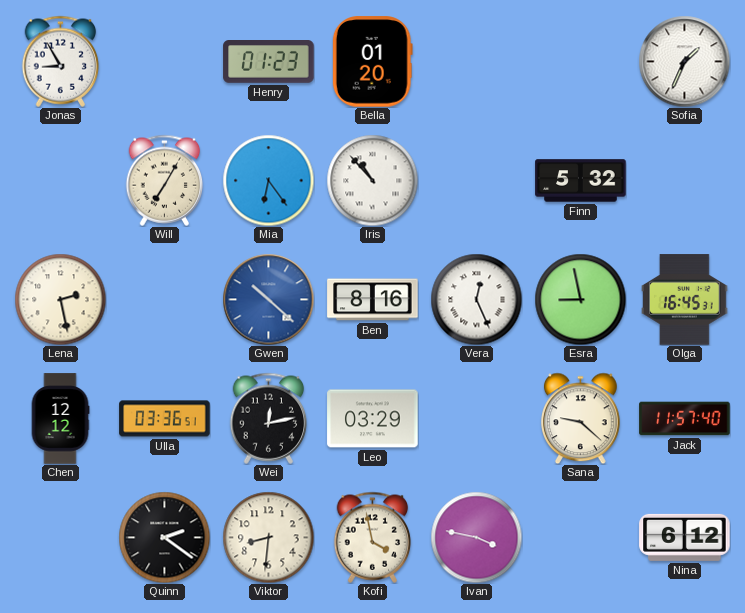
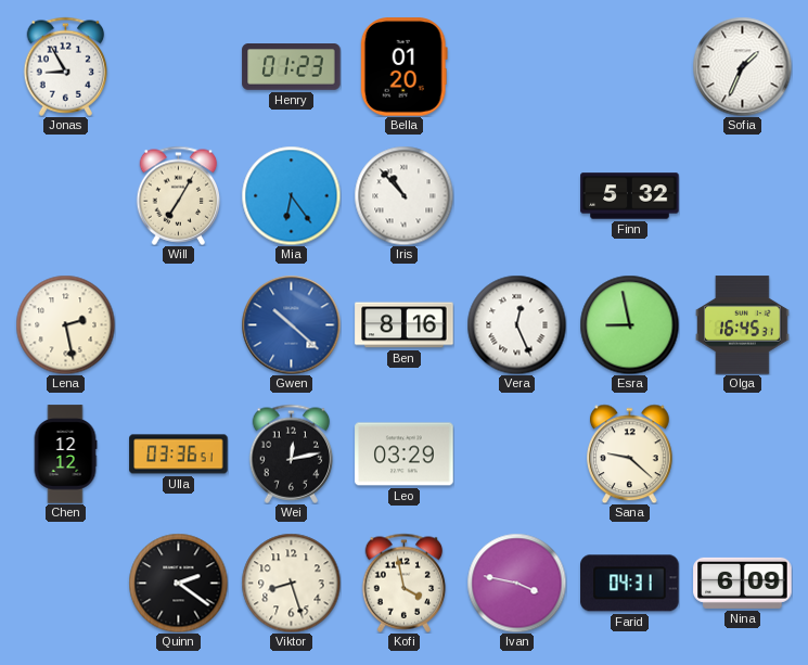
Jack: 11:57 -> none
Viktor: 8:31 -> 8:27
Farid: none -> 04:31
Nina: 6:12 -> 6:09
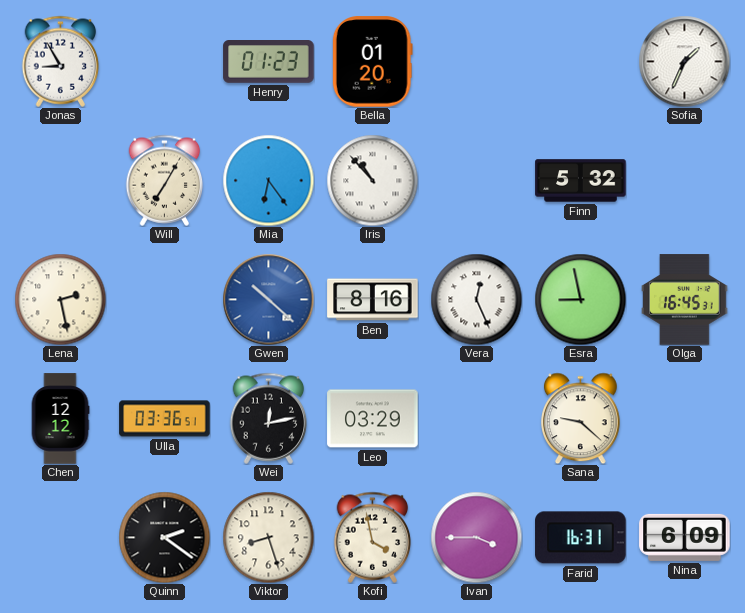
Ivan: 3:47 -> 3:45
Farid: 04:31 -> 16:31
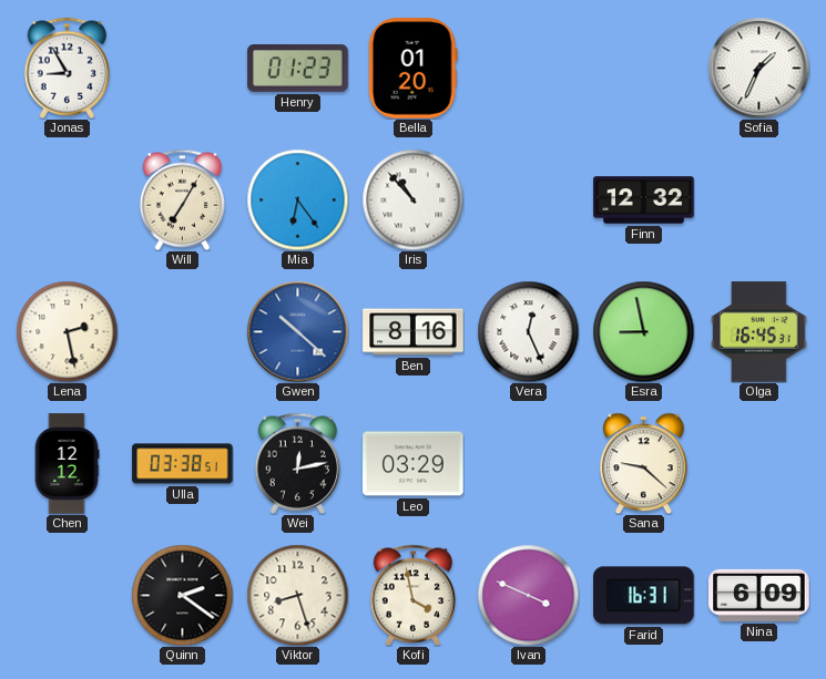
Finn: 5:32 -> 12:32
Ulla: 03:36 -> 03:38
Ivan: 3:45 -> 3:49
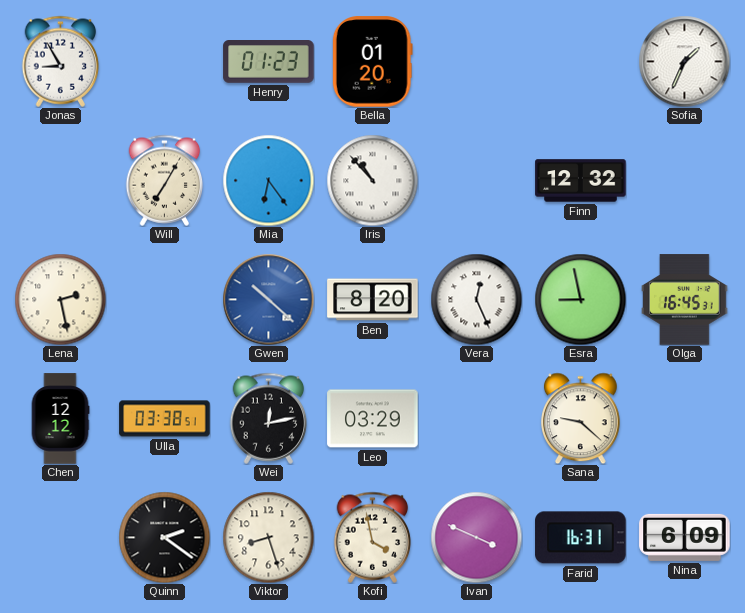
Ben: 8:16 -> 8:20
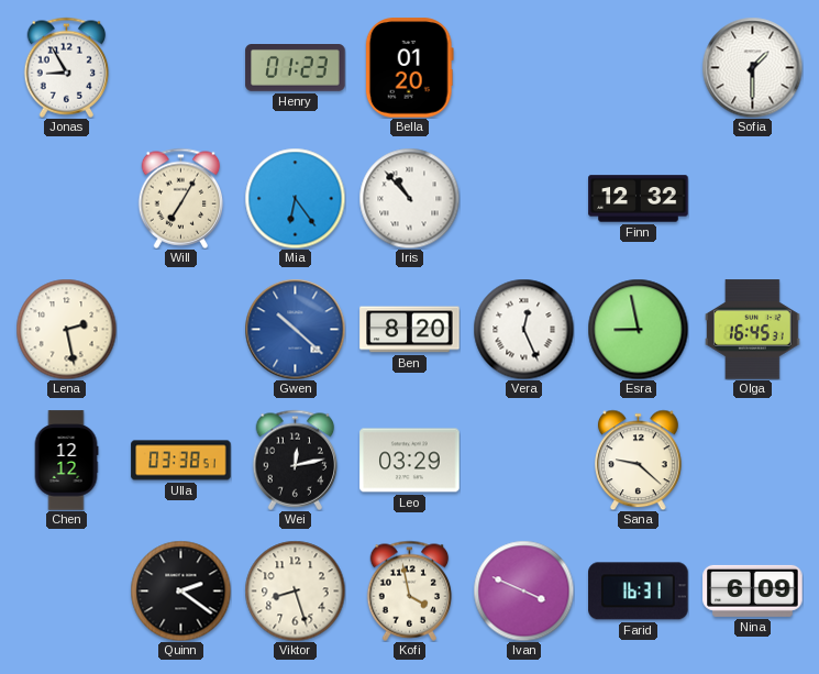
Sofia: 1:34 -> 1:30
